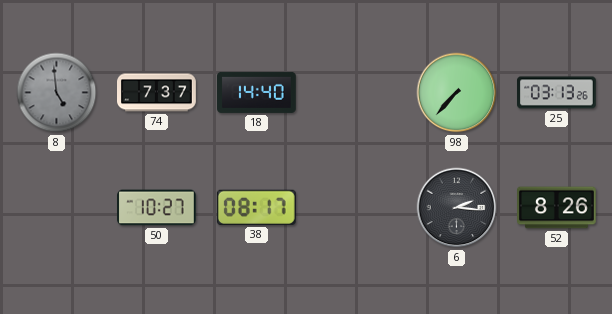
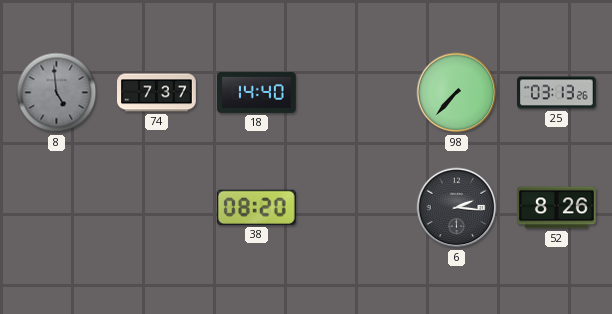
50: 10:27 -> none
38: 08:17 -> 08:20
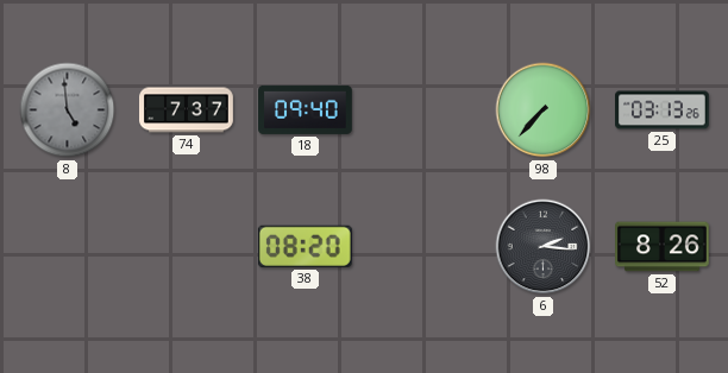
18: 14:40 -> 09:40
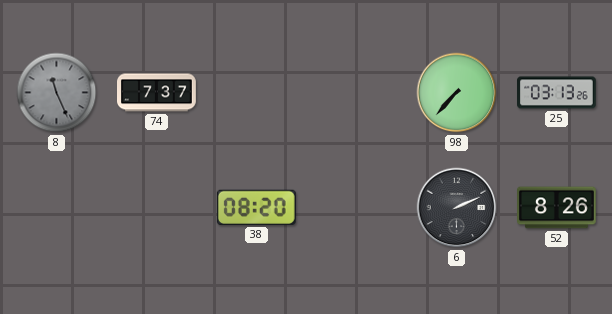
8: 4:59 -> 11:26
18: 09:40 -> none
6: 2:16 -> 2:11
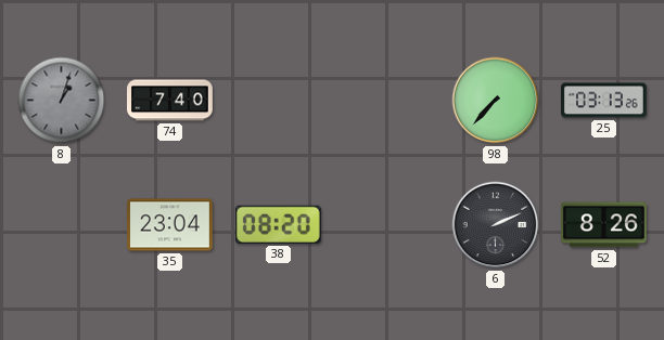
8: 11:26 -> 1:03
74: 7:37 -> 7:40
35: none -> 23:04
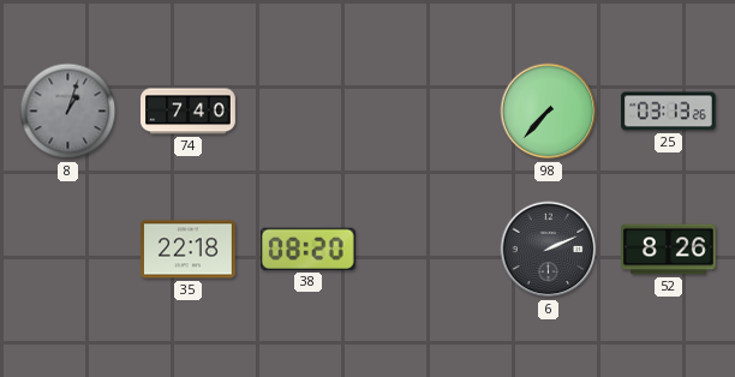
35: 23:04 -> 22:18
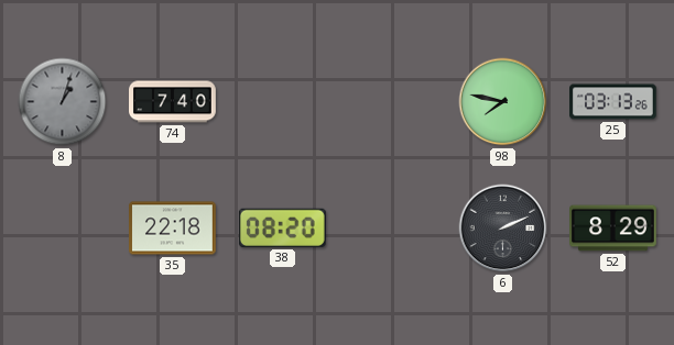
98: 7:37 -> 7:47
52: 8:26 -> 8:29
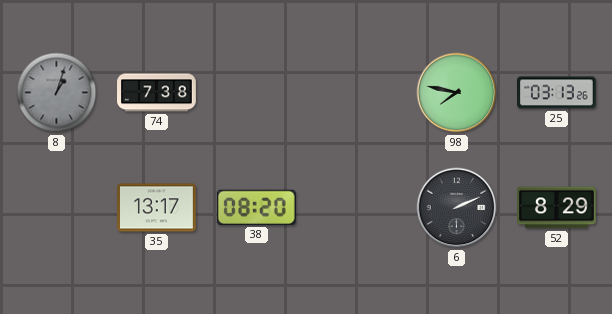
74: 7:40 -> 7:38
35: 22:18 -> 13:17
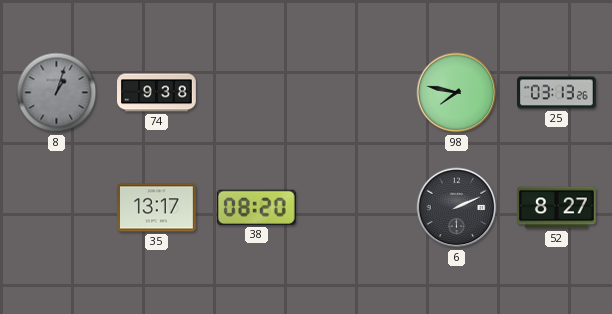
74: 7:38 -> 9:38
52: 8:29 -> 8:27
